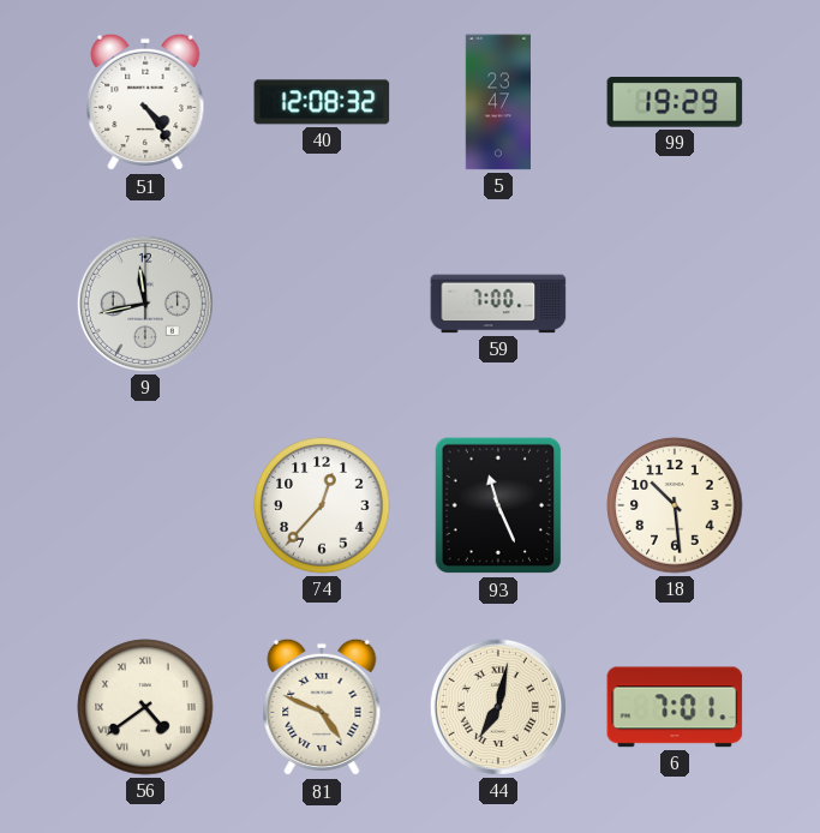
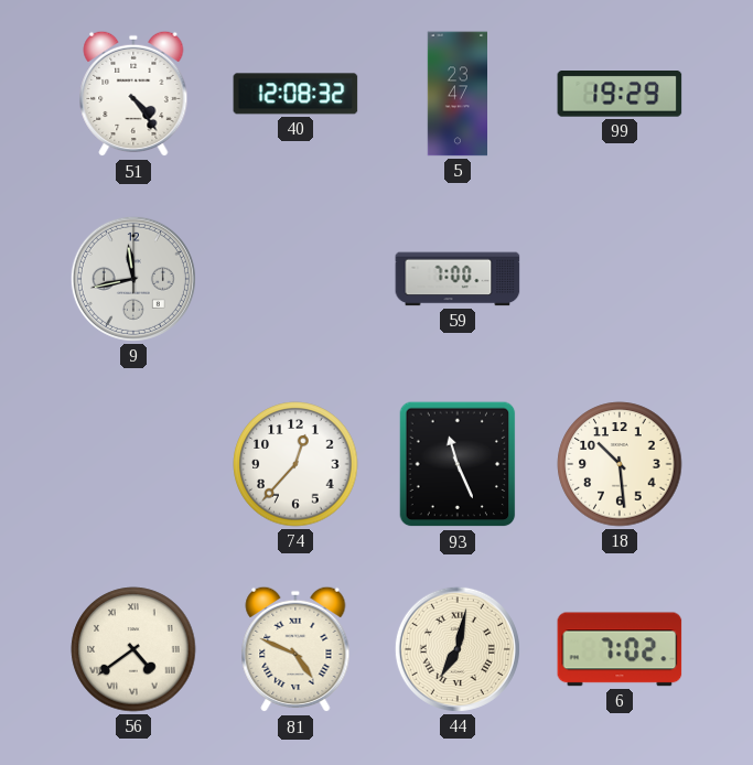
6: 7:01 -> 7:02
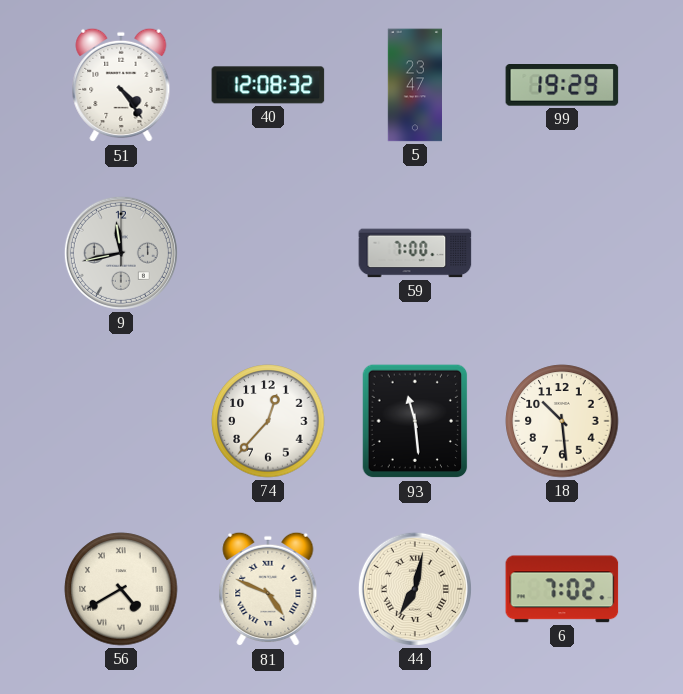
93: 11:26 -> 11:29
56: 4:39 -> 4:40
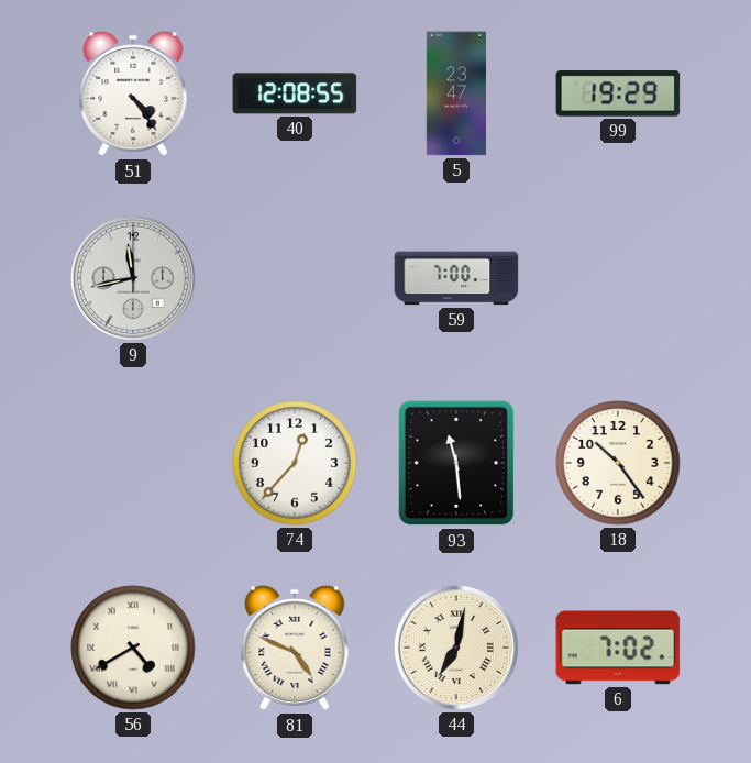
40: 12:08:32 -> 12:08:55
18: 10:29 -> 10:24
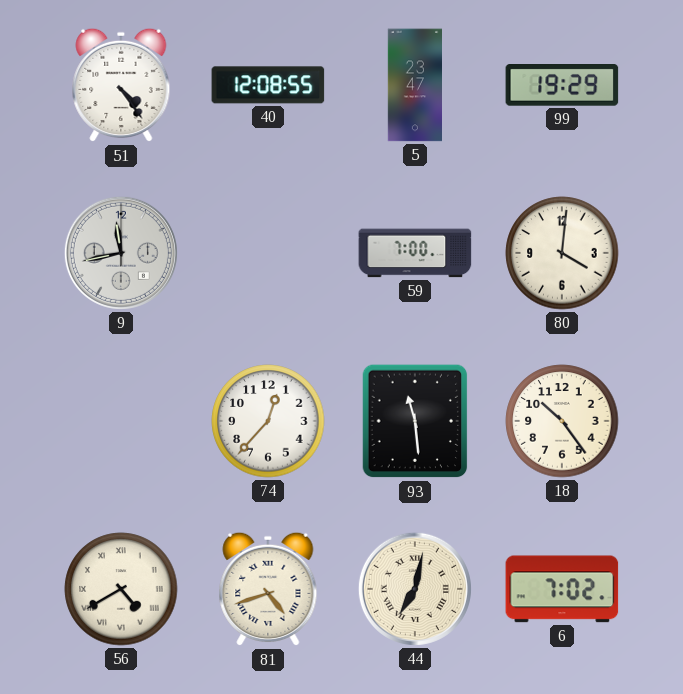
80: none -> 4:01
81: 4:49 -> 4:42
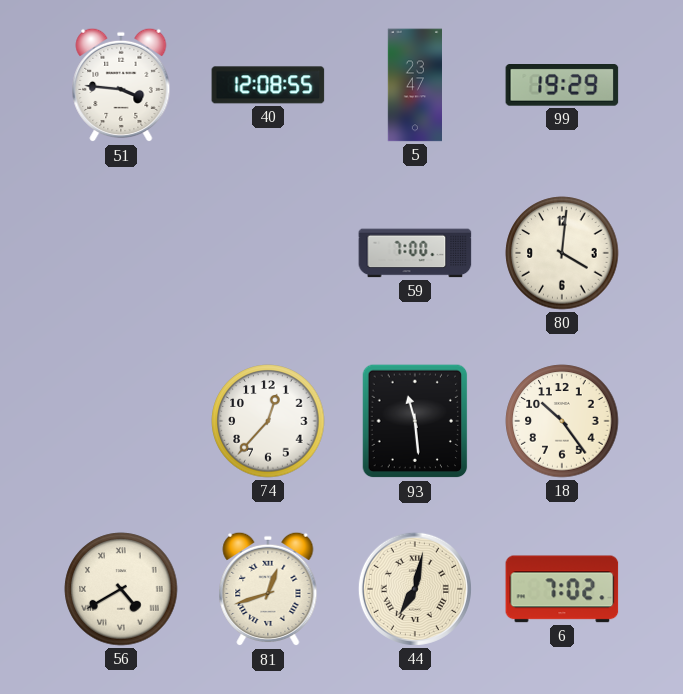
51: 4:24 -> 3:46
9: 11:43 -> none
81: 4:42 -> 12:42
